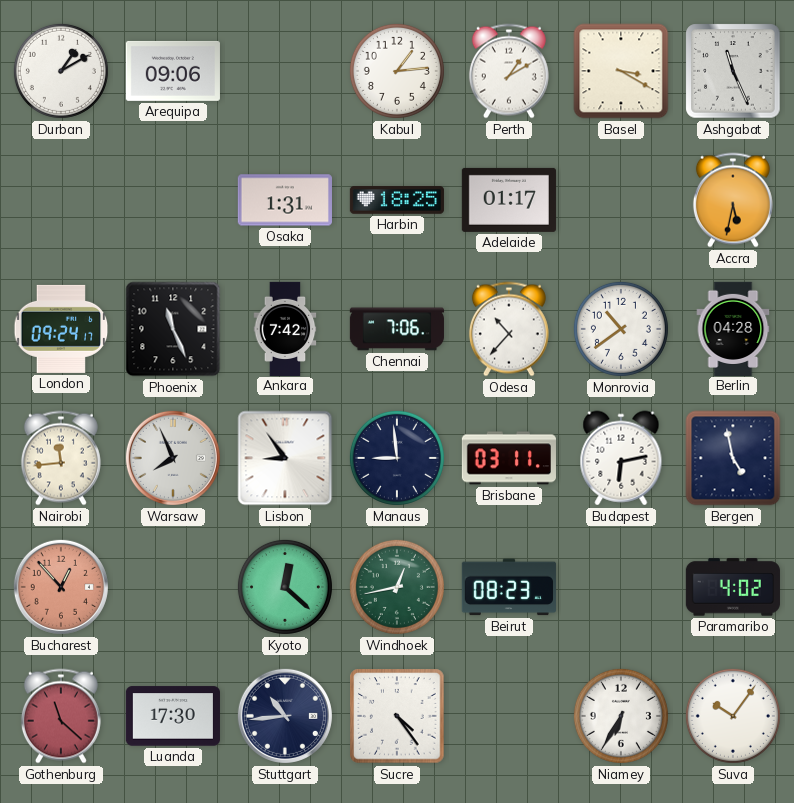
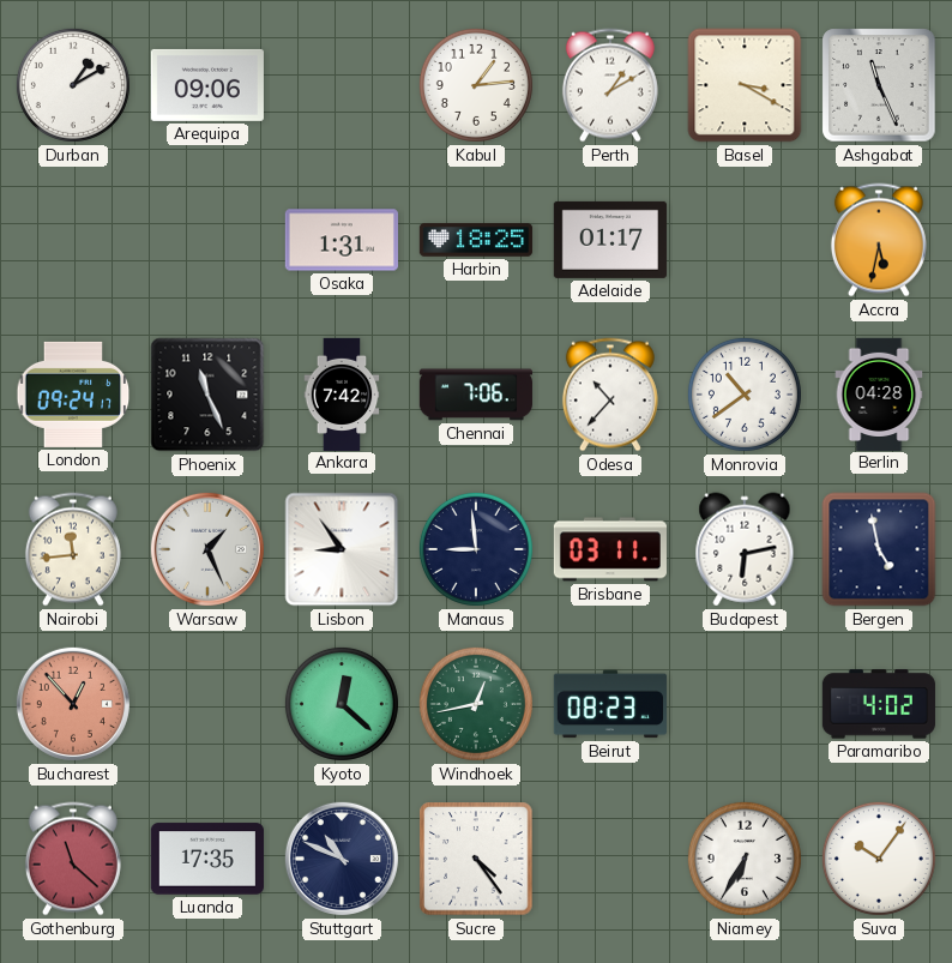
Warsaw: 7:56 -> 1:26
Luanda: 17:30 -> 17:35
Stuttgart: 10:44 -> 10:49
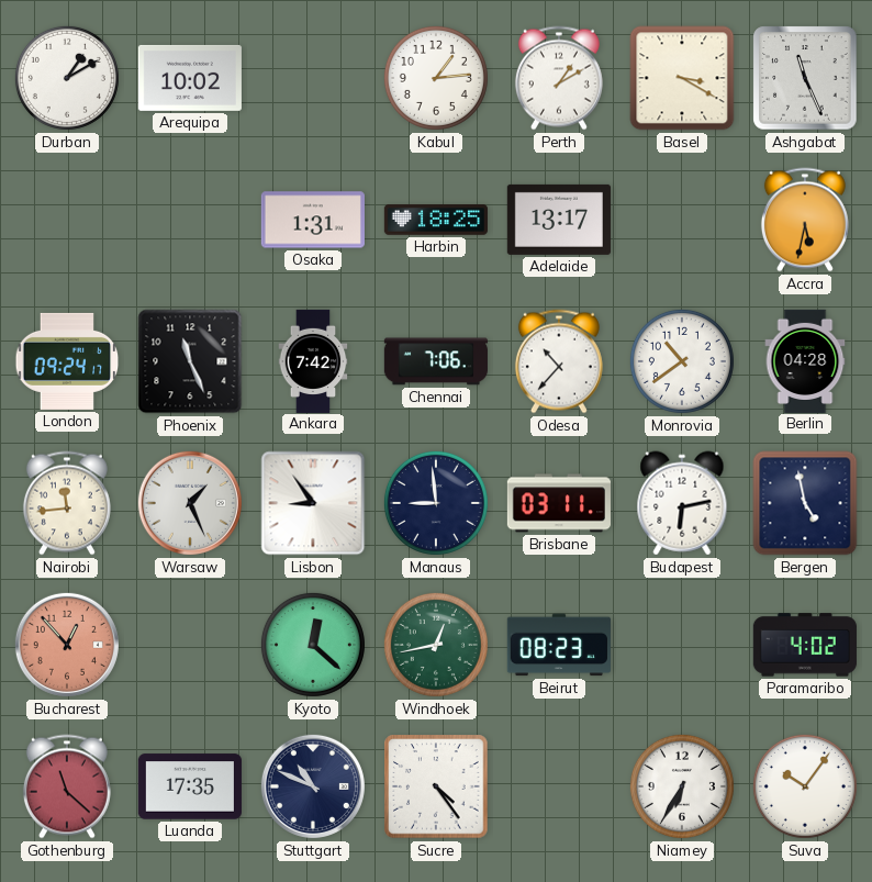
Arequipa: 09:06 -> 10:02
Adelaide: 01:17 -> 13:17
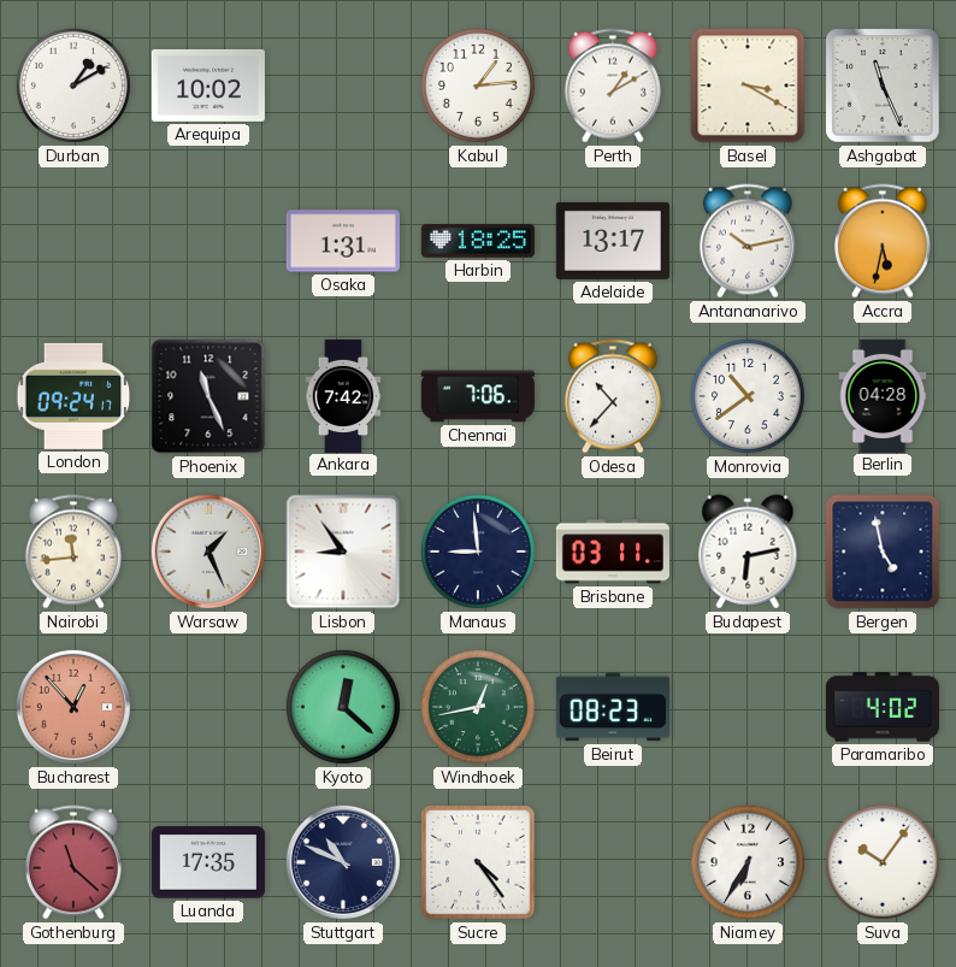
Antananarivo: none -> 10:13
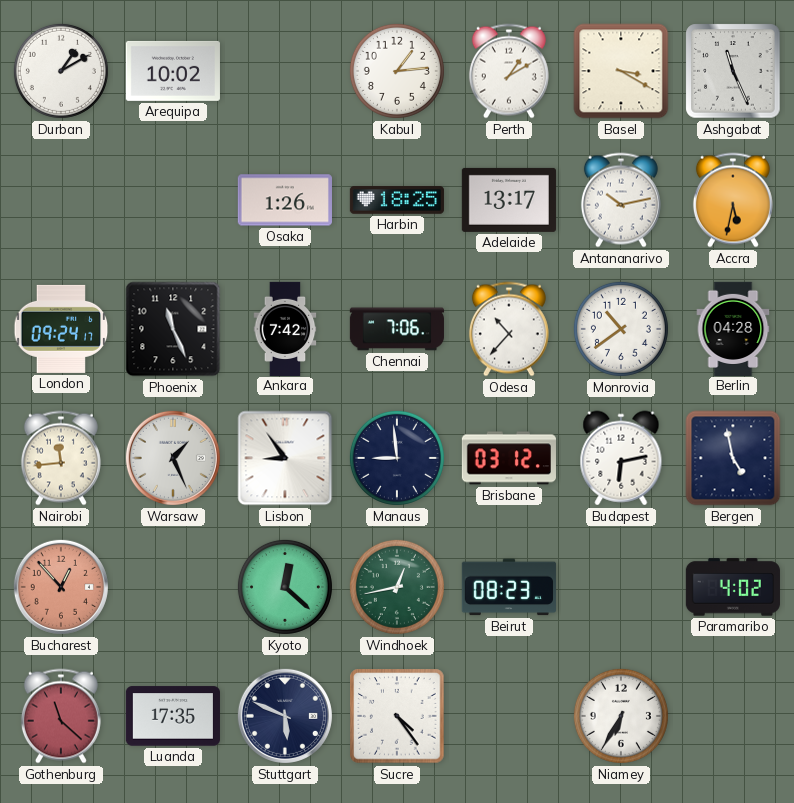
Osaka: 1:31 -> 1:26
Brisbane: 03:11 -> 03:12
Stuttgart: 10:49 -> 5:49
Suva: 10:06 -> none
